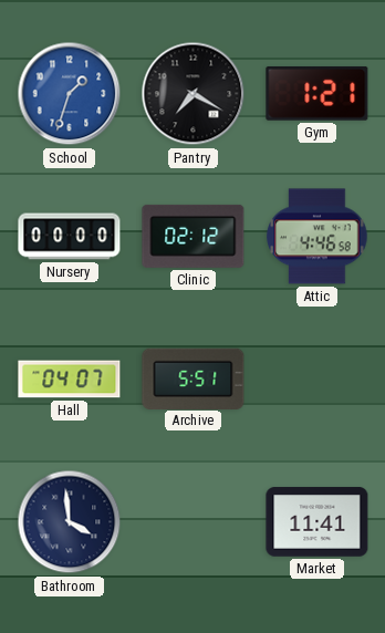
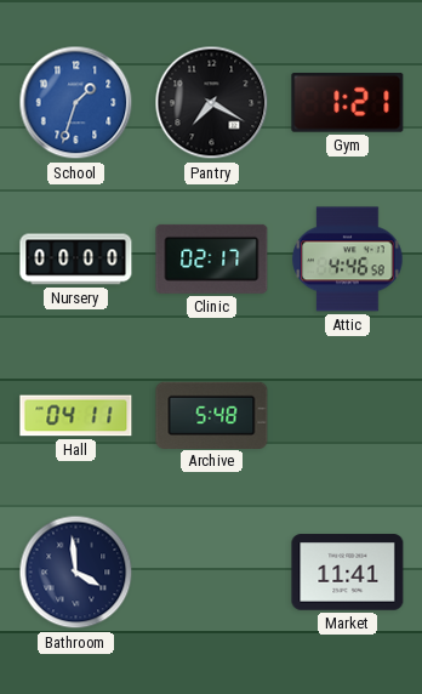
Clinic: 02:12 -> 02:17
Hall: 04:07 -> 04:11
Archive: 5:51 -> 5:48
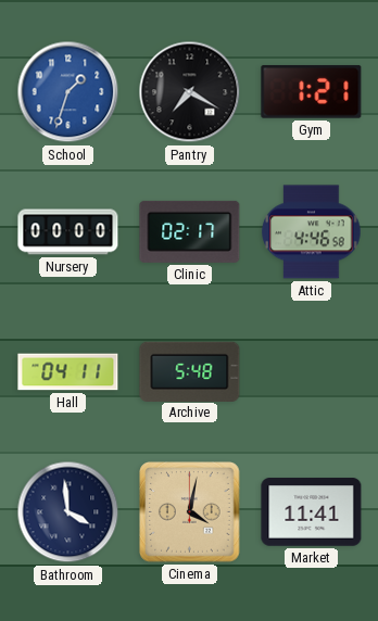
Cinema: none -> 4:02
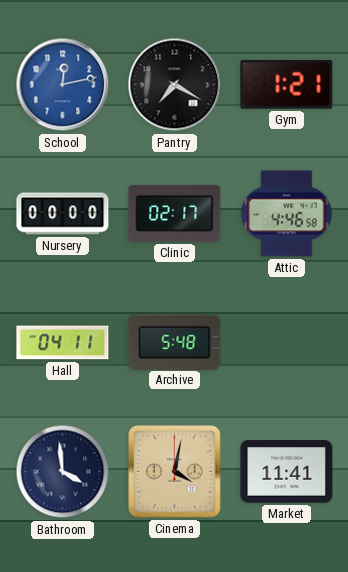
School: 1:33 -> 12:13
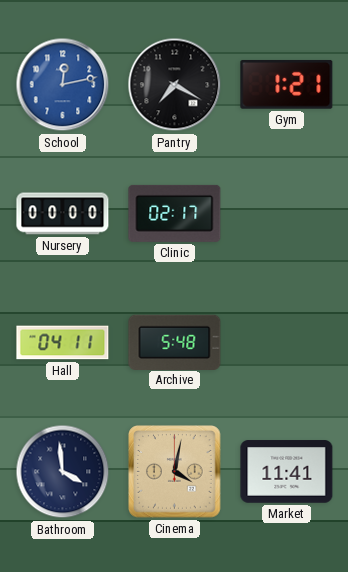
Attic: 4:46 -> none
